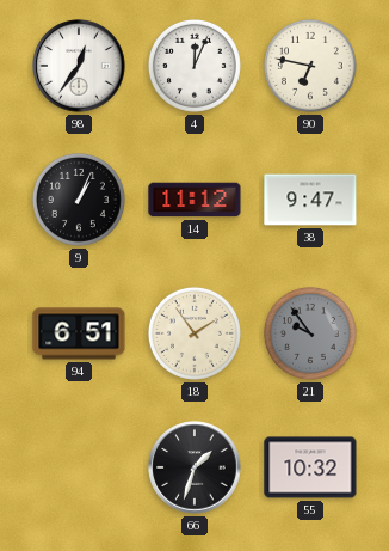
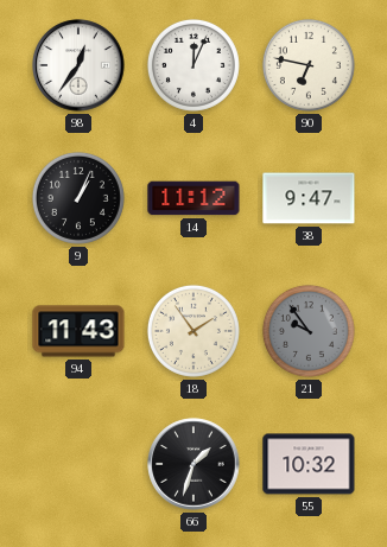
94: 6:51 -> 11:43
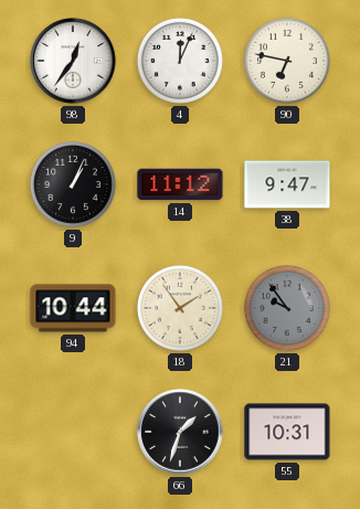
94: 11:43 -> 10:44
55: 10:32 -> 10:31
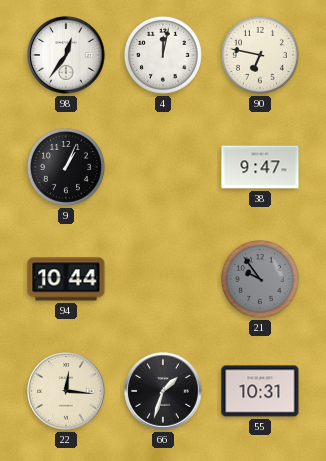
4: 12:04 -> 12:02
14: 11:12 -> none
18: 1:54 -> none
22: none -> 12:16
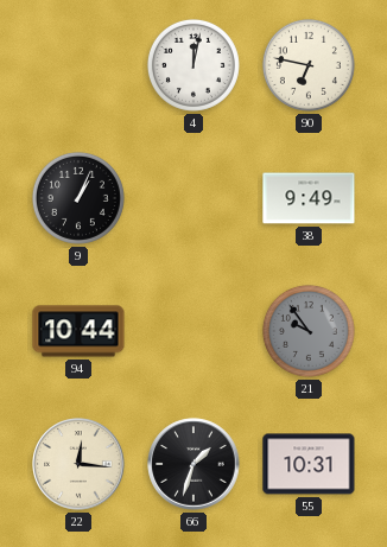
98: 12:36 -> none
38: 9:47 -> 9:49
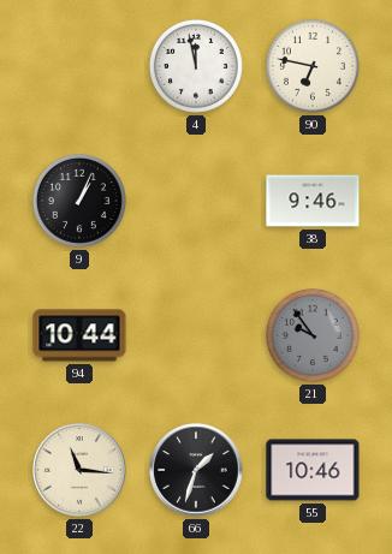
4: 12:02 -> 11:58
38: 9:49 -> 9:46
22: 12:16 -> 11:16
55: 10:31 -> 10:46
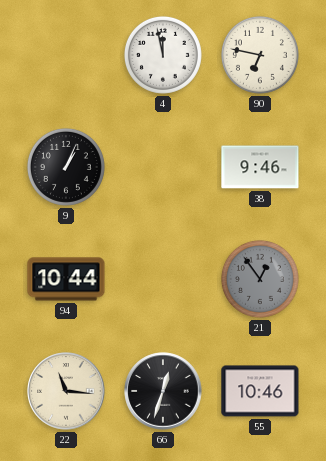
21: 9:54 -> 12:54
66: 1:33 -> 12:33
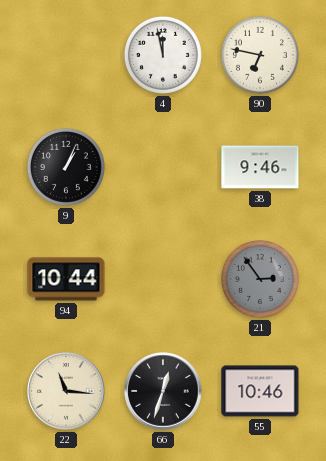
21: 12:54 -> 2:54
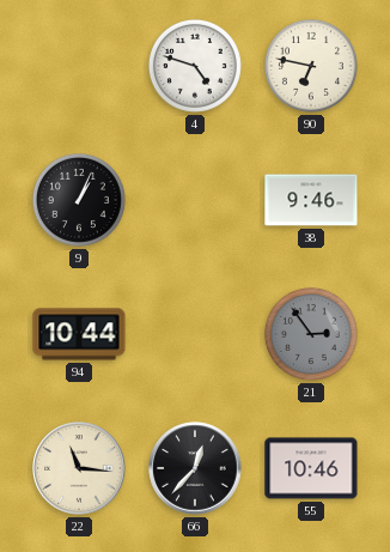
4: 11:58 -> 4:48
66: 12:33 -> 12:37
